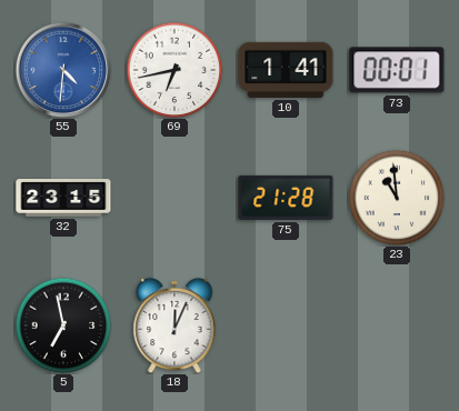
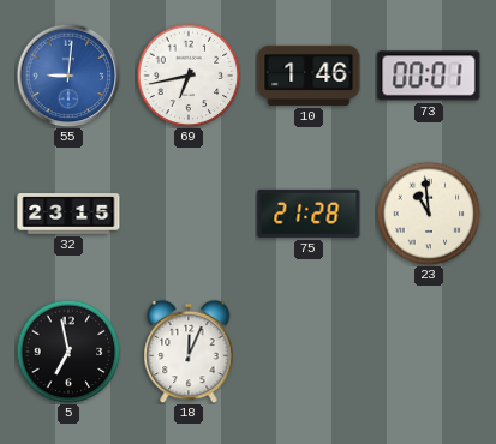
55: 4:31 -> 9:01
10: 1:41 -> 1:46
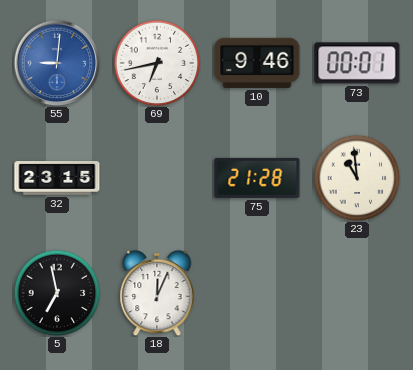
10: 1:46 -> 9:46
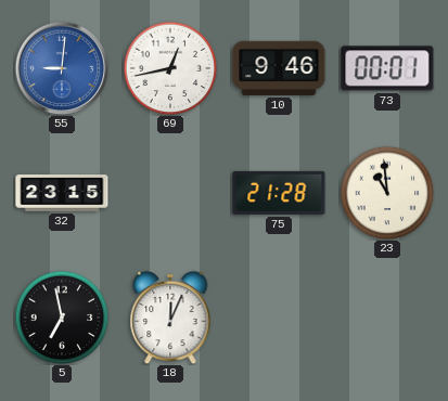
69: 6:43 -> 12:43
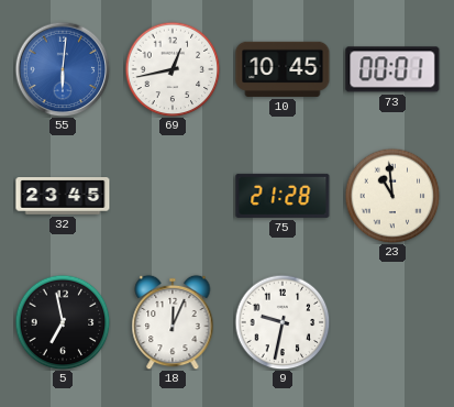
55: 9:01 -> 6:01
10: 9:46 -> 10:45
32: 23:15 -> 23:45
9: none -> 9:32
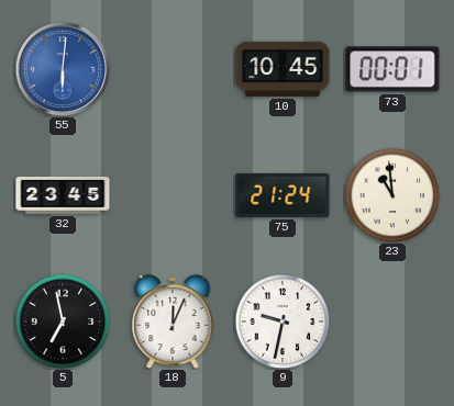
69: 12:43 -> none
75: 21:28 -> 21:24
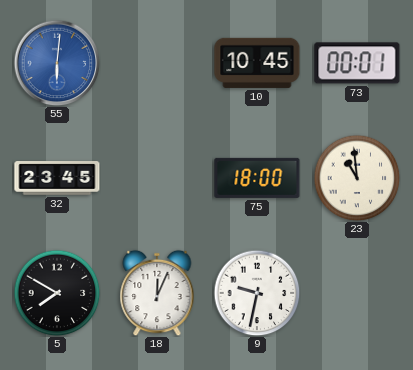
75: 21:24 -> 18:00
5: 6:58 -> 7:50
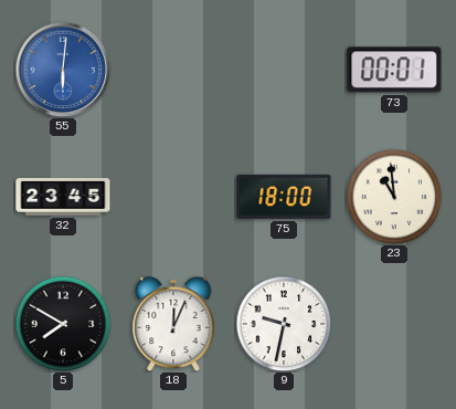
10: 10:45 -> none
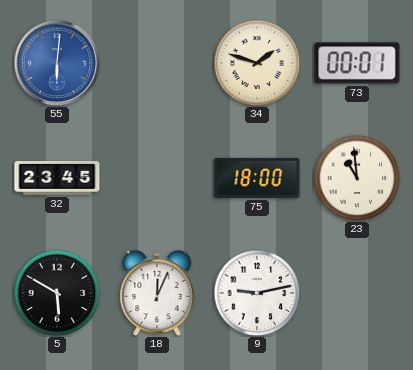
34: none -> 1:48
5: 7:50 -> 5:50
9: 9:32 -> 9:13
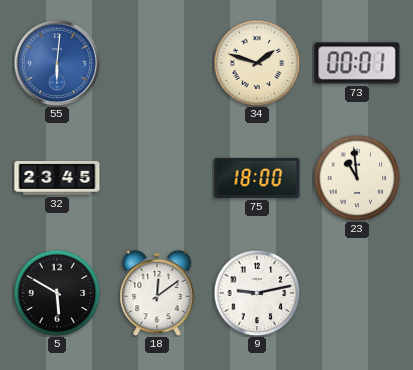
18: 12:04 -> 12:09
